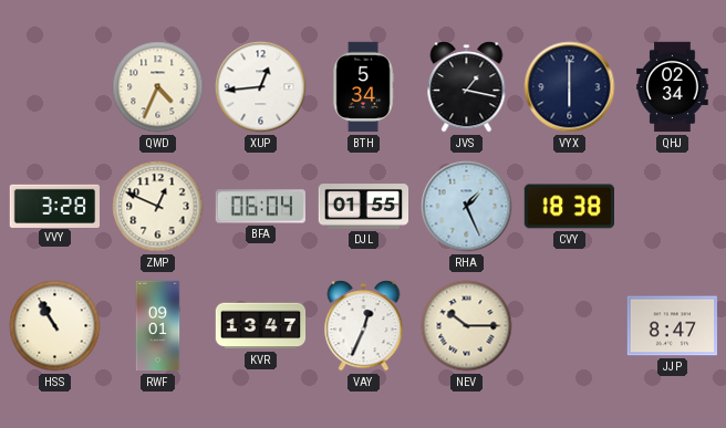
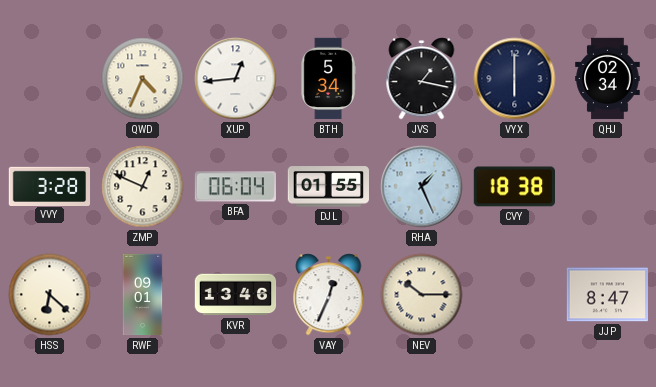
HSS: 10:55 -> 6:22
KVR: 13:47 -> 13:46
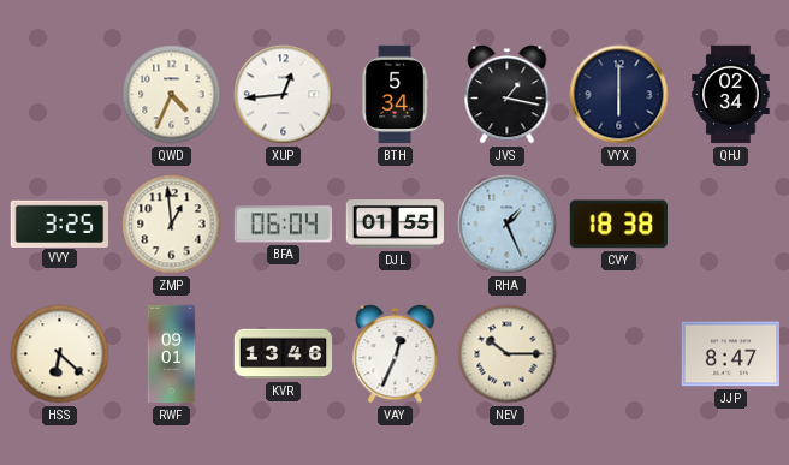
VVY: 3:28 -> 3:25
ZMP: 12:49 -> 12:59
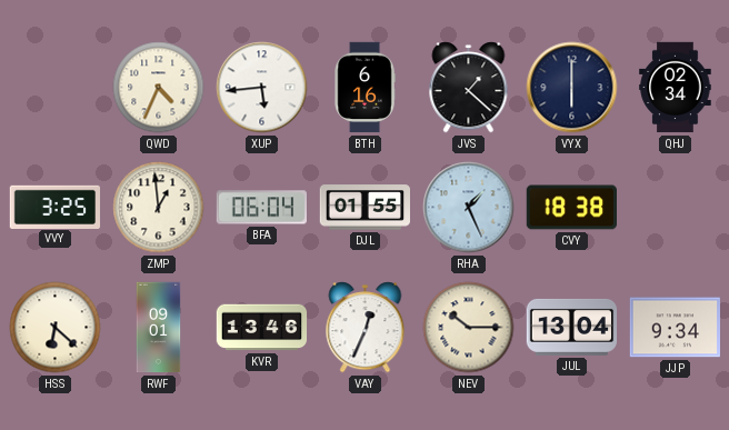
XUP: 12:44 -> 5:44
BTH: 5:34 -> 6:16
JVS: 1:17 -> 1:22
JUL: none -> 13:04
JJP: 8:47 -> 9:34
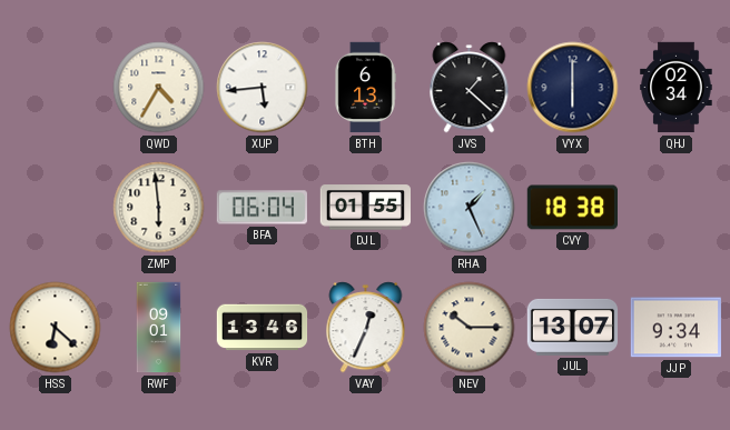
QWD: 4:34 -> 4:35
BTH: 6:16 -> 6:13
VVY: 3:25 -> none
ZMP: 12:59 -> 5:59
JUL: 13:04 -> 13:07
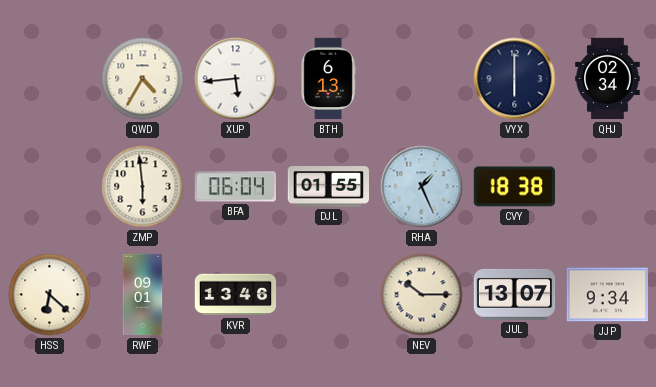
JVS: 1:22 -> none
VAY: 12:34 -> none
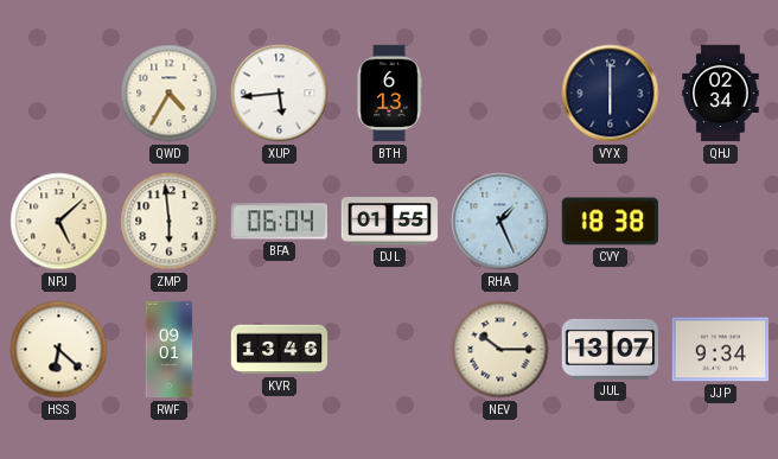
NPJ: none -> 5:08
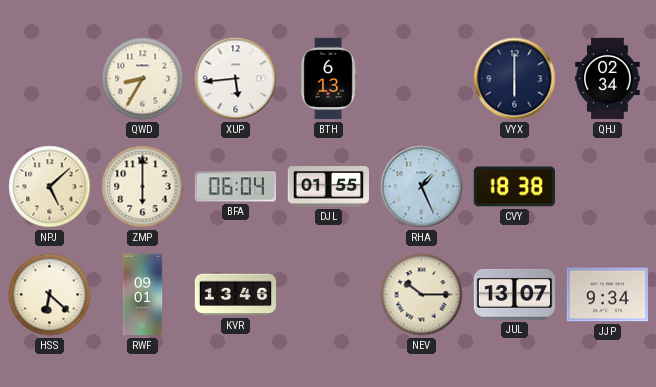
QWD: 4:35 -> 8:35
ZMP: 5:59 -> 6:00
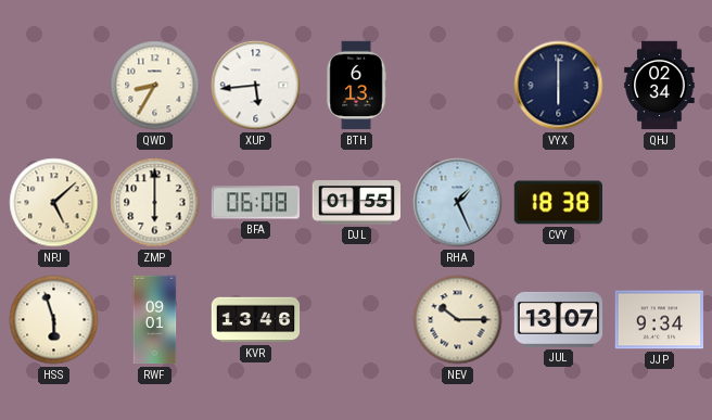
BFA: 06:04 -> 06:08
HSS: 6:22 -> 5:57
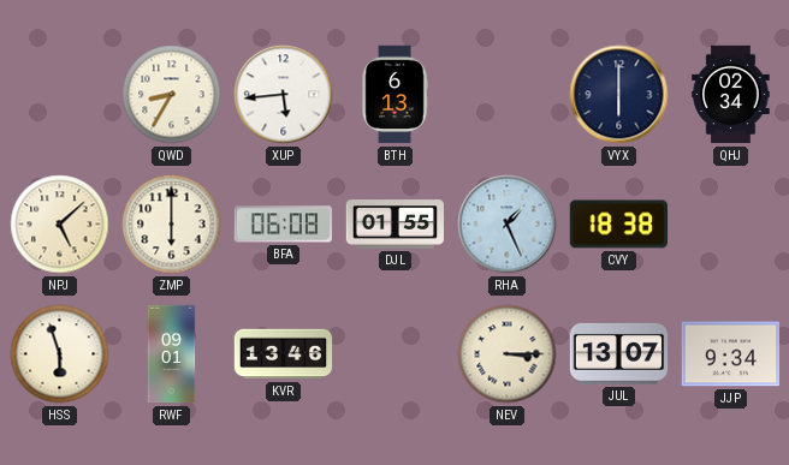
NEV: 10:15 -> 3:15
